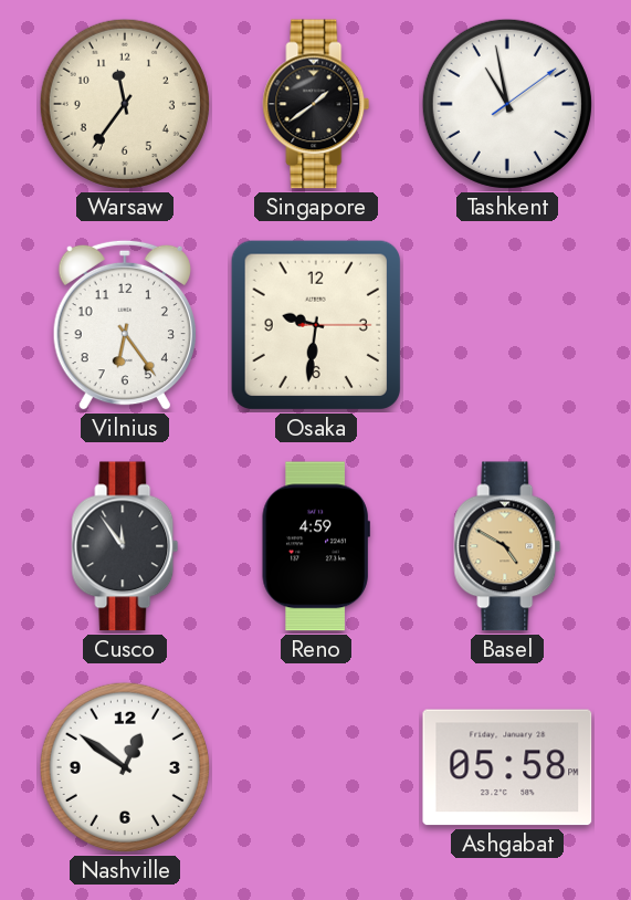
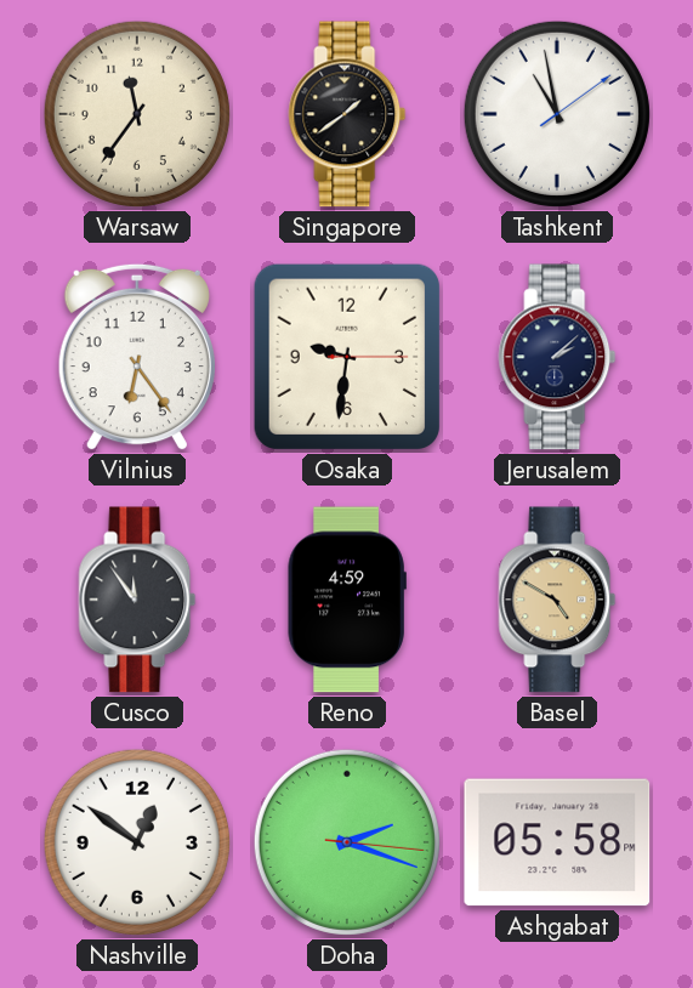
Jerusalem: none -> 2:08
Doha: none -> 2:18
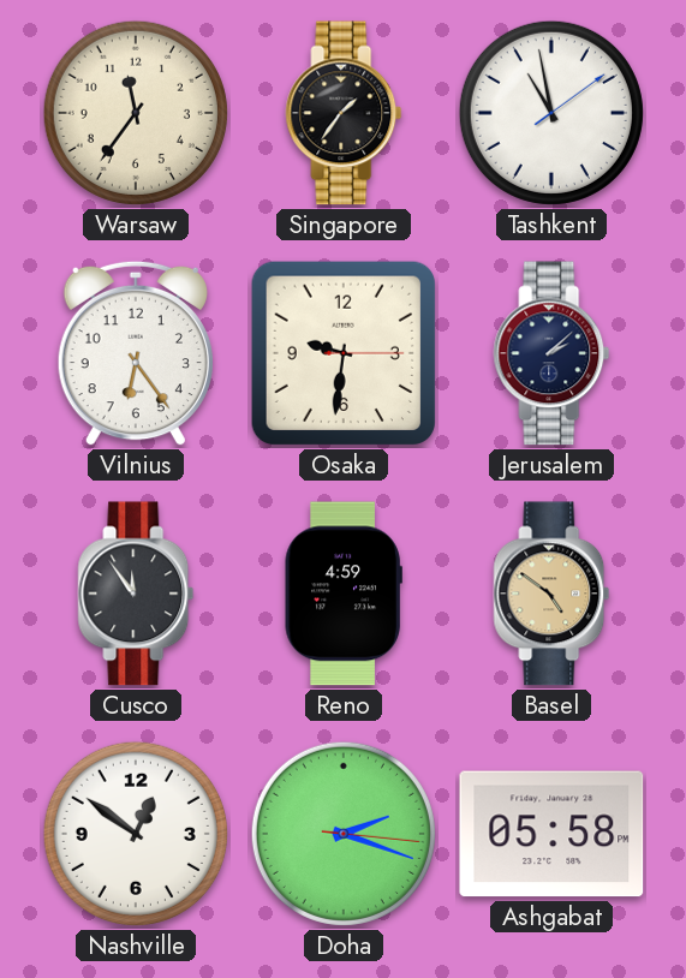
Singapore: 1:39 -> 1:36
Basel: 4:50 -> 4:51
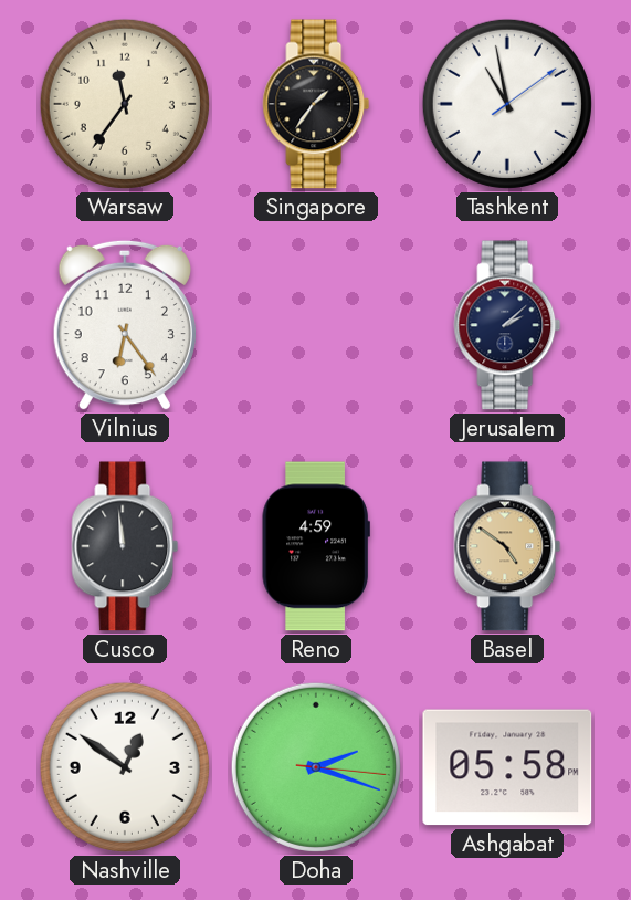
Osaka: 9:31 -> none
Cusco: 11:54 -> 11:59
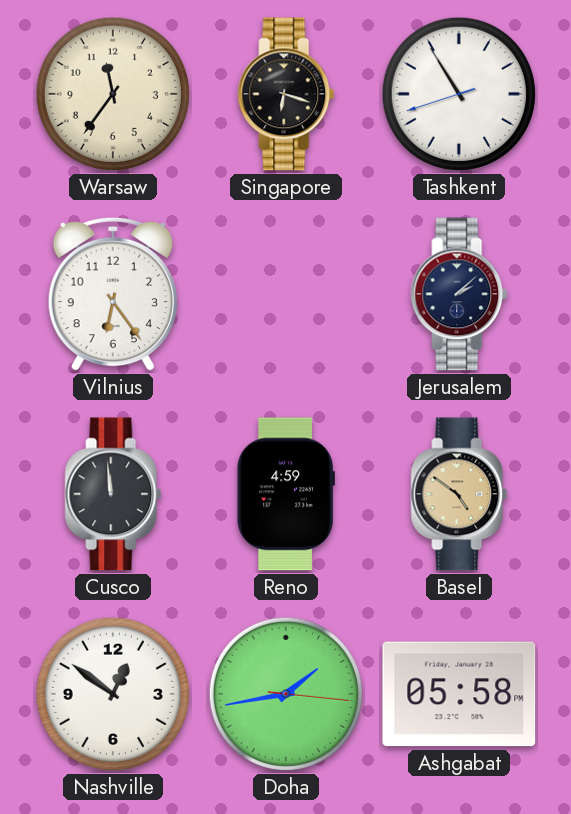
Singapore: 1:36 -> 6:18
Tashkent: 10:58 -> 10:54
Doha: 2:18 -> 1:43
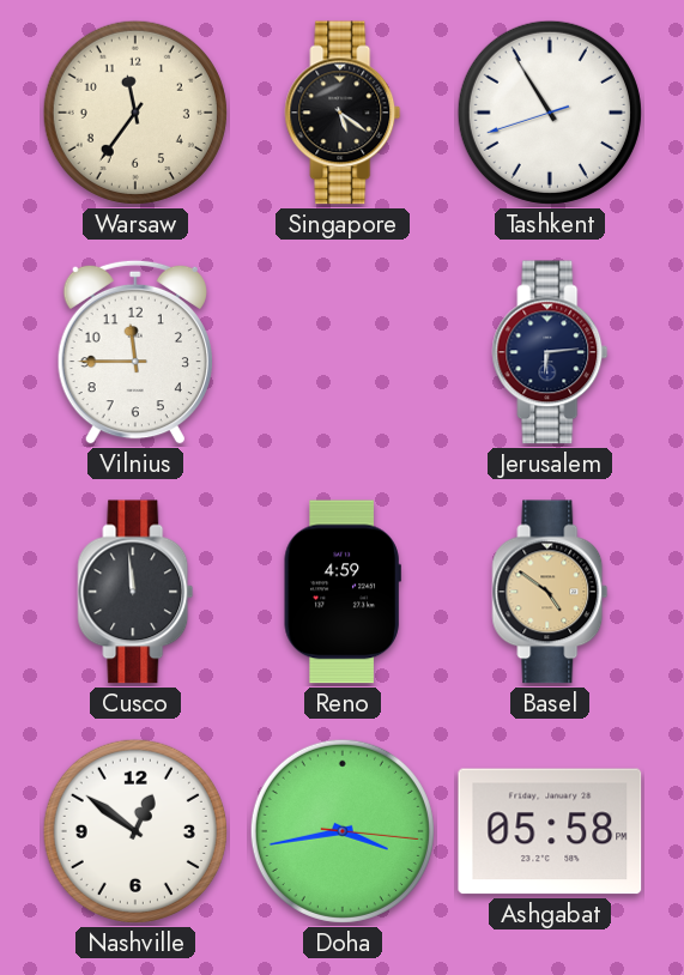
Singapore: 6:18 -> 5:21
Vilnius: 6:24 -> 11:45
Jerusalem: 2:08 -> 6:14
Doha: 1:43 -> 3:43
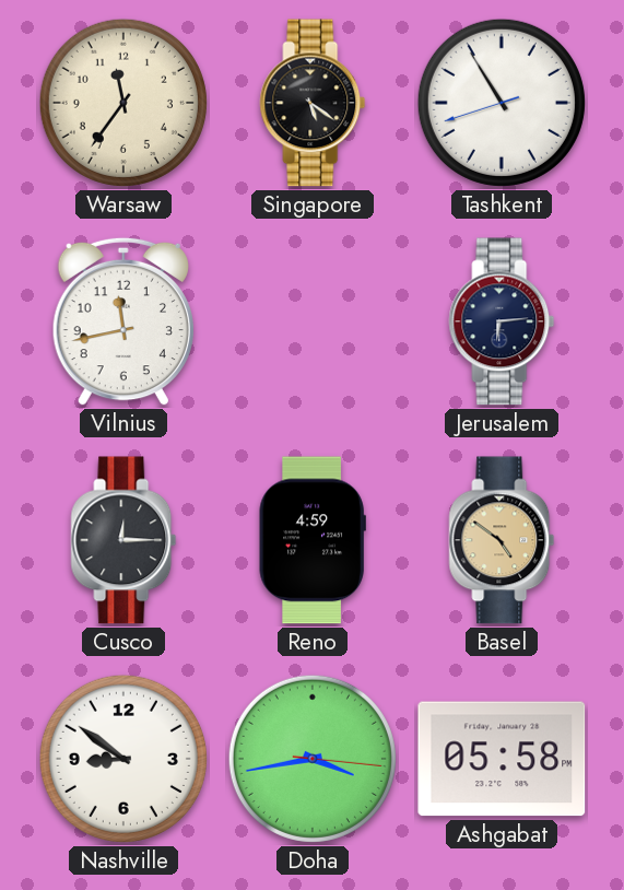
Vilnius: 11:45 -> 11:43
Cusco: 11:59 -> 12:15
Nashville: 12:51 -> 8:51
